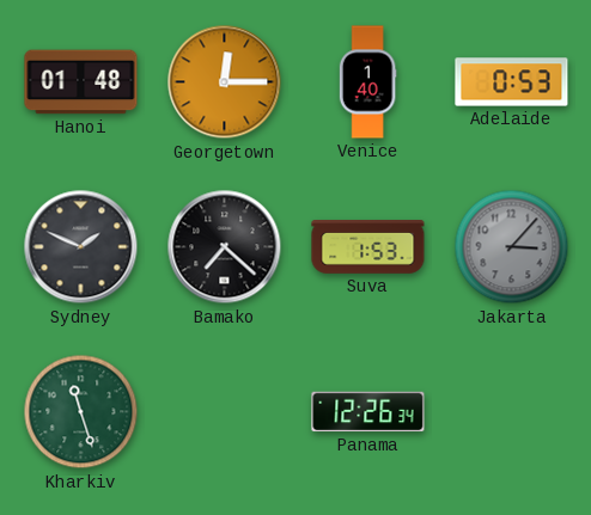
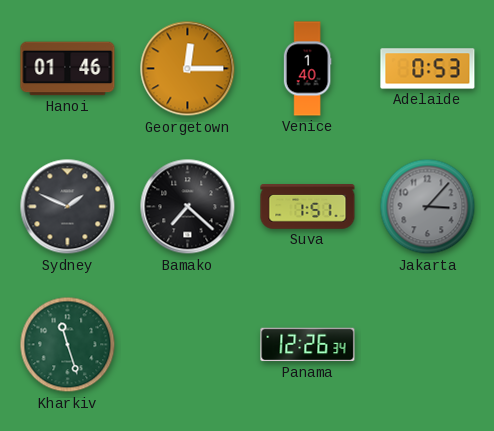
Hanoi: 01:48 -> 01:46
Suva: 1:53 -> 1:51
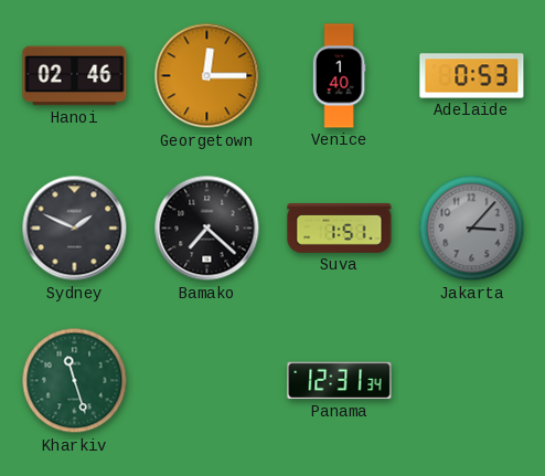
Hanoi: 01:46 -> 02:46
Panama: 12:26 -> 12:31
